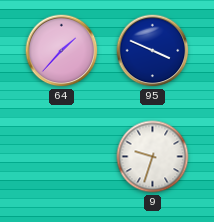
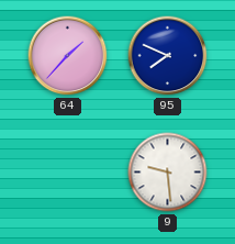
95: 3:49 -> 7:49
9: 9:33 -> 9:29
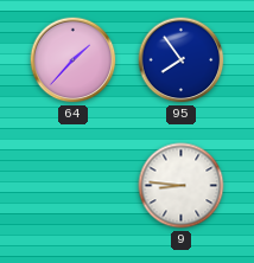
95: 7:49 -> 7:54
9: 9:29 -> 8:46
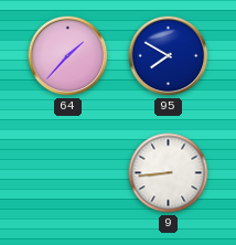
95: 7:54 -> 7:50
9: 8:46 -> 8:44
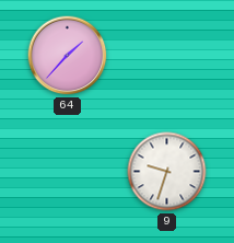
95: 7:50 -> none
9: 8:44 -> 9:33
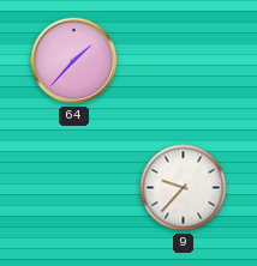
9: 9:33 -> 9:37
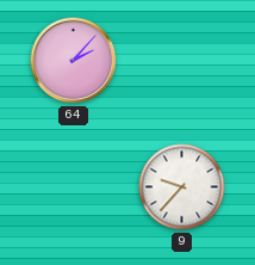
64: 1:37 -> 2:07
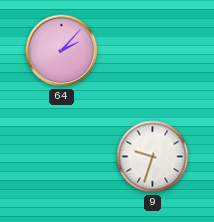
9: 9:37 -> 9:33
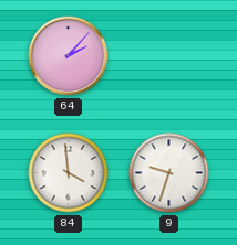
84: none -> 3:59
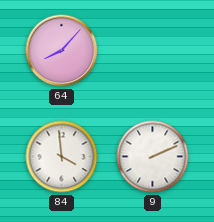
64: 2:07 -> 8:07
9: 9:33 -> 2:11
